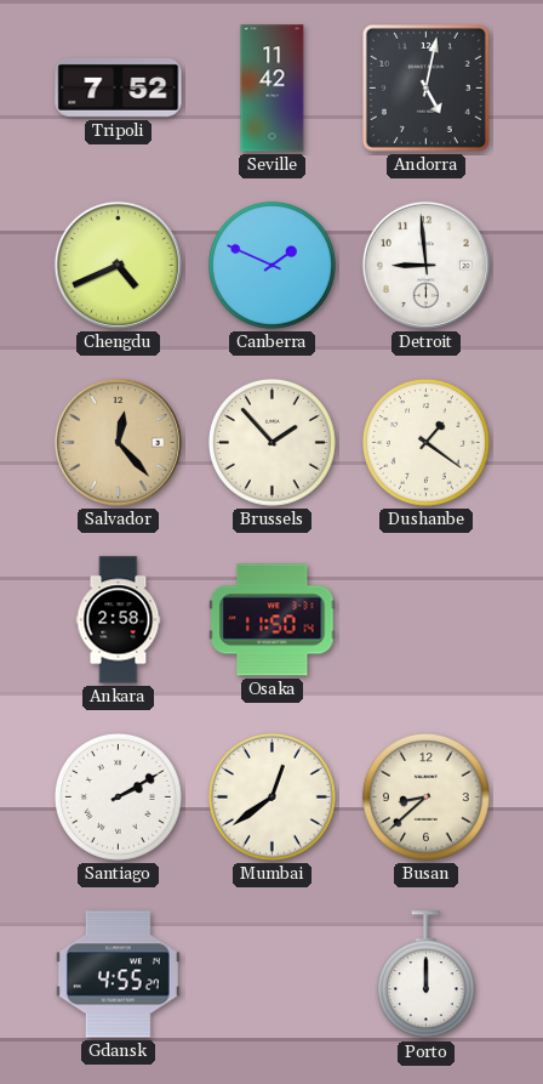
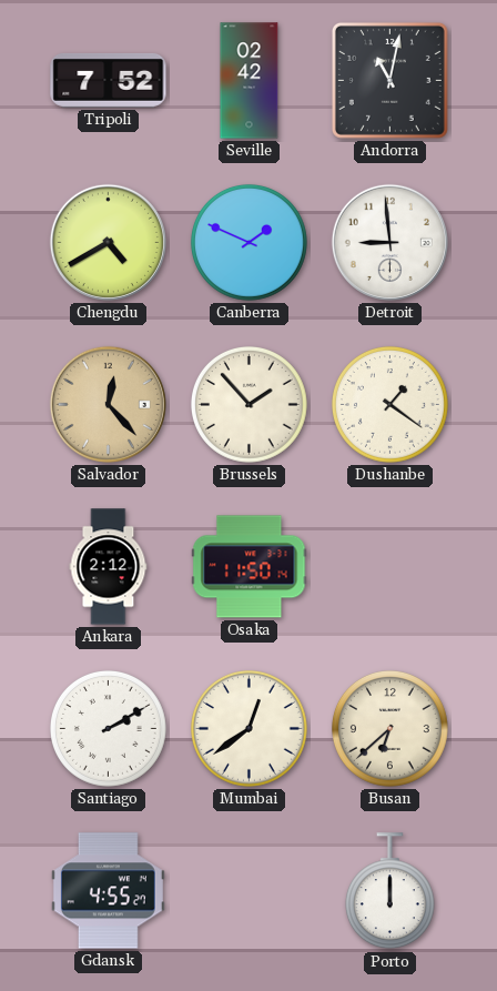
Seville: 11:42 -> 02:42
Andorra: 5:02 -> 11:02
Chengdu: 4:41 -> 4:40
Ankara: 2:58 -> 2:12
Busan: 8:38 -> 6:38
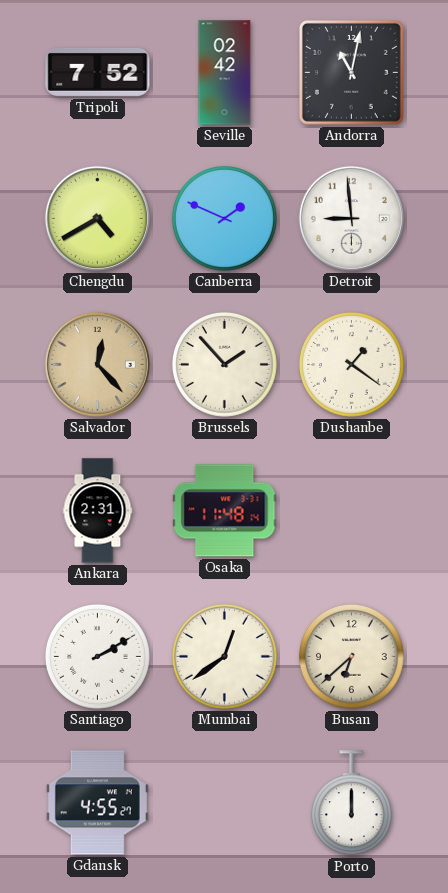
Ankara: 2:12 -> 2:31
Osaka: 11:50 -> 11:48
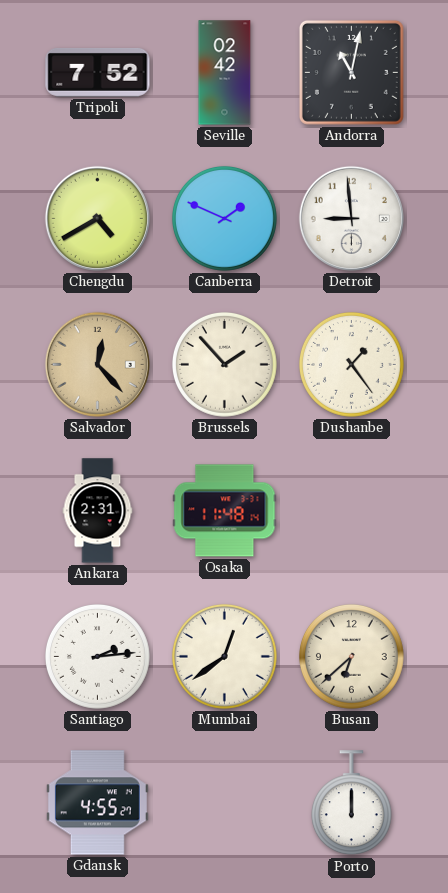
Dushanbe: 1:21 -> 1:24
Santiago: 2:10 -> 2:14
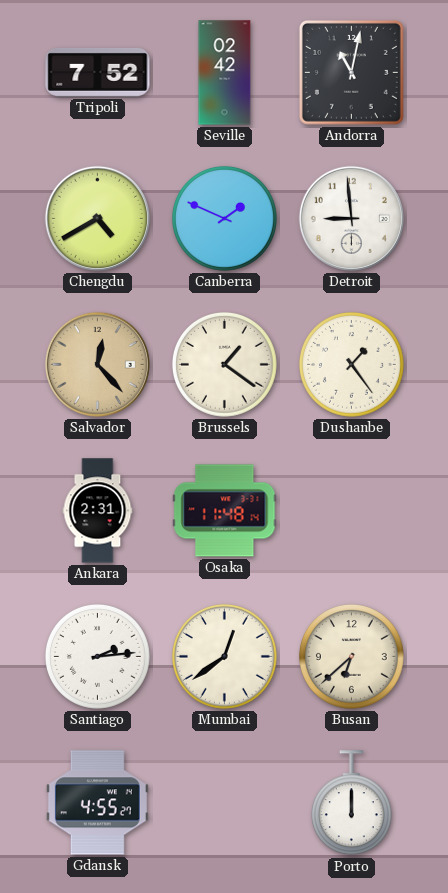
Brussels: 1:53 -> 1:21
